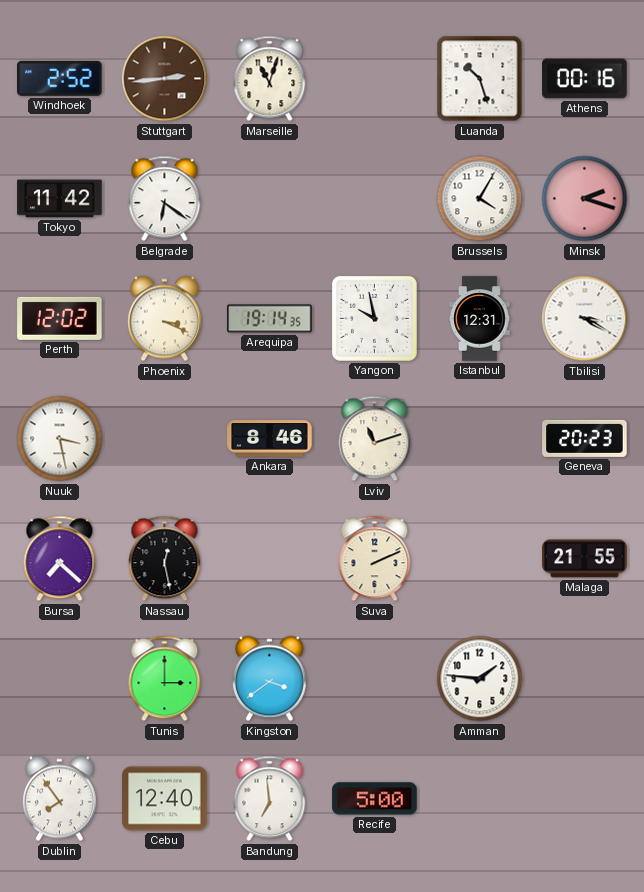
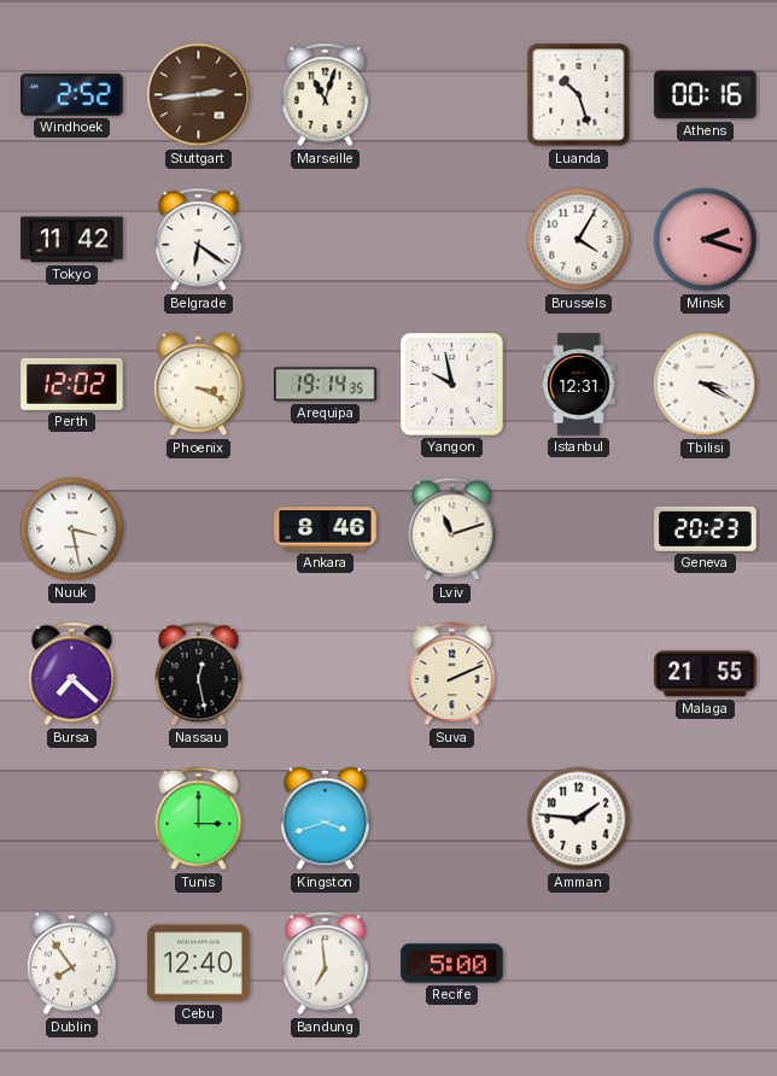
Kingston: 3:39 -> 3:42
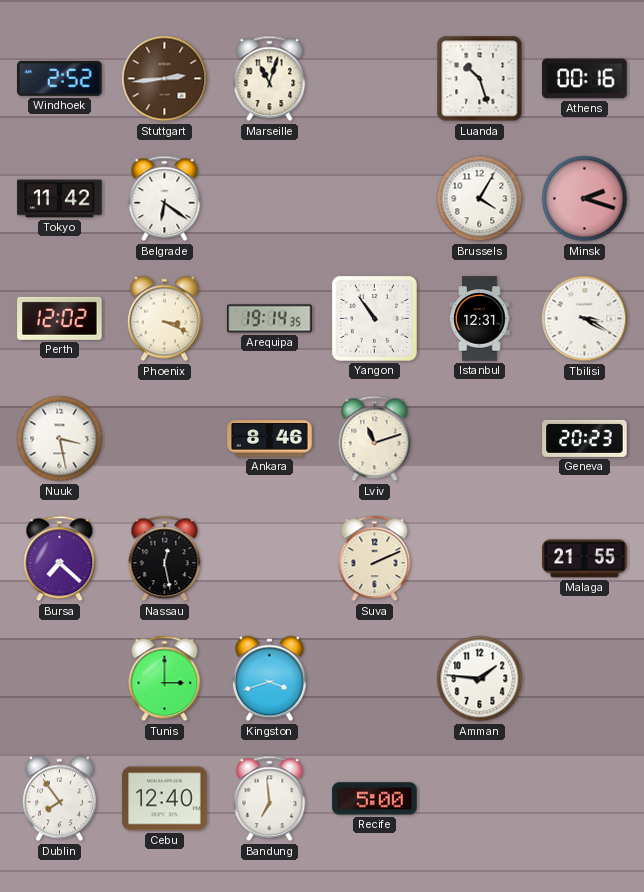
Yangon: 9:58 -> 10:54
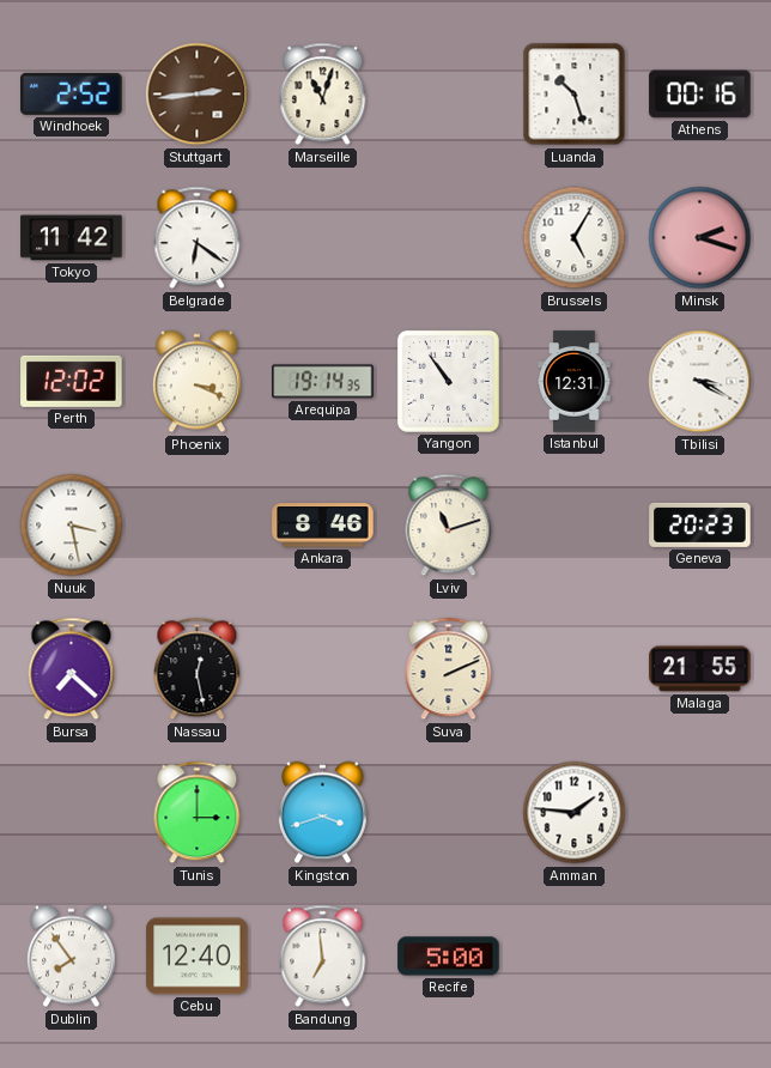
Brussels: 4:05 -> 5:05
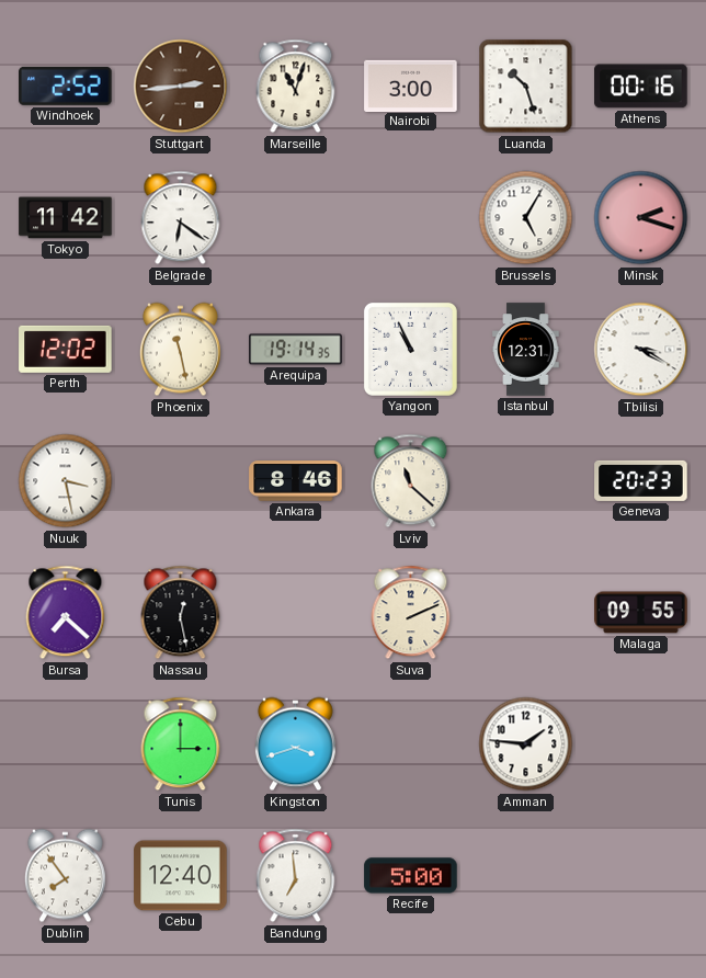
Nairobi: none -> 3:00
Phoenix: 3:19 -> 11:28
Yangon: 10:54 -> 10:56
Lviv: 11:12 -> 11:22
Malaga: 21:55 -> 09:55
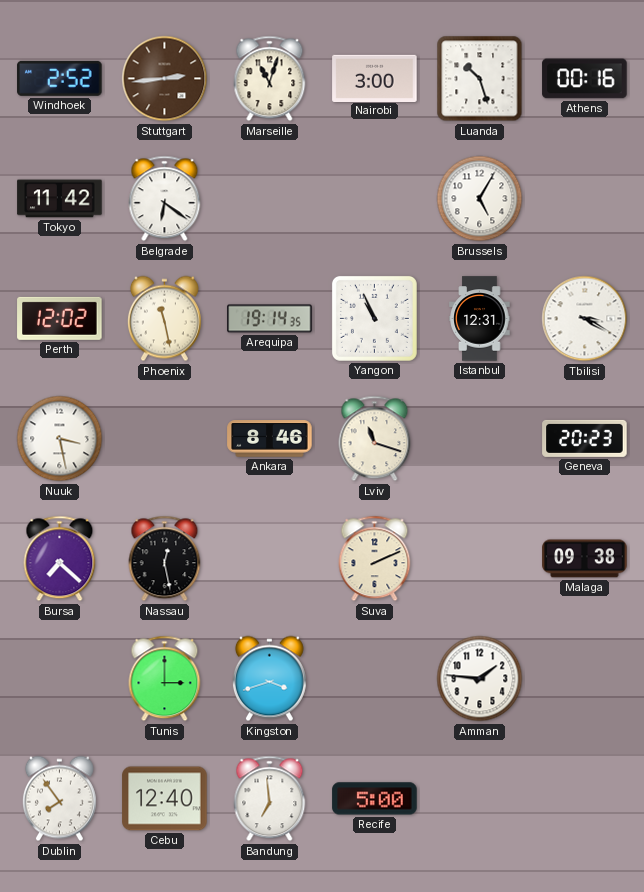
Minsk: 2:18 -> none
Lviv: 11:22 -> 11:18
Malaga: 09:55 -> 09:38
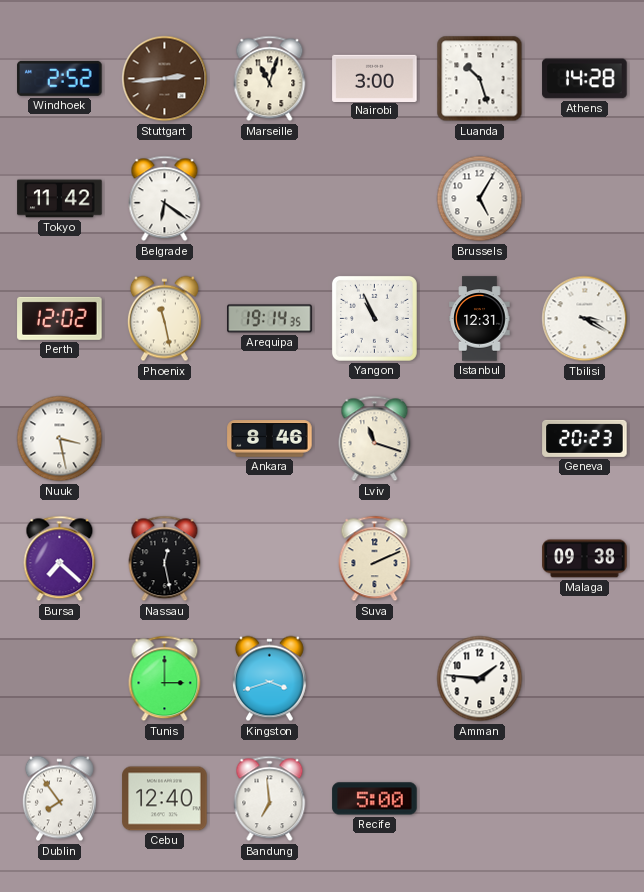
Athens: 00:16 -> 14:28
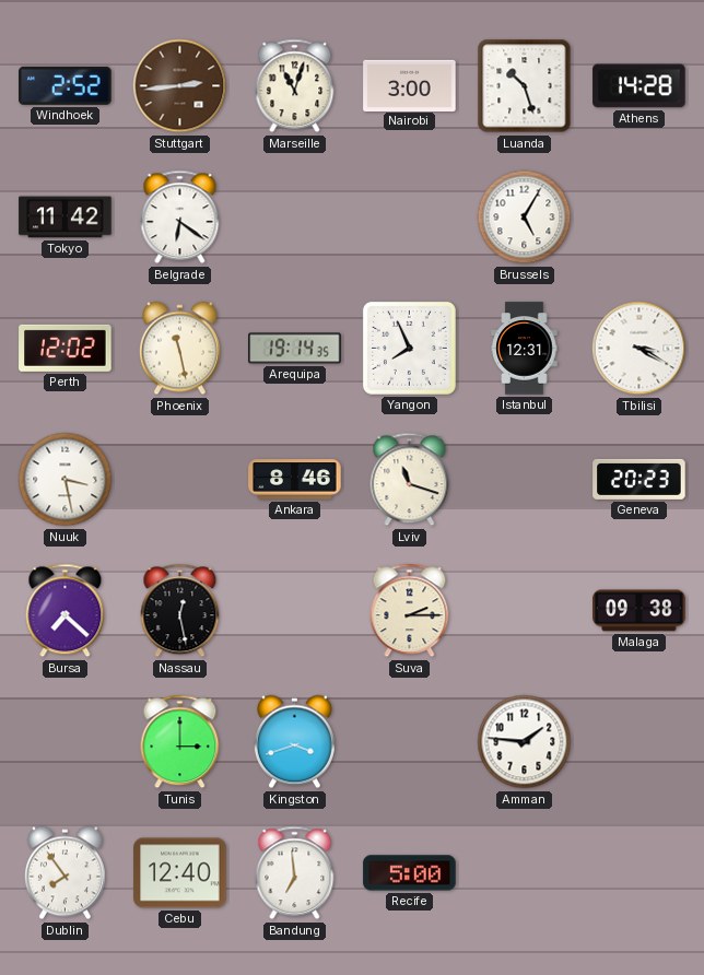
Yangon: 10:56 -> 7:56
Suva: 2:11 -> 2:15
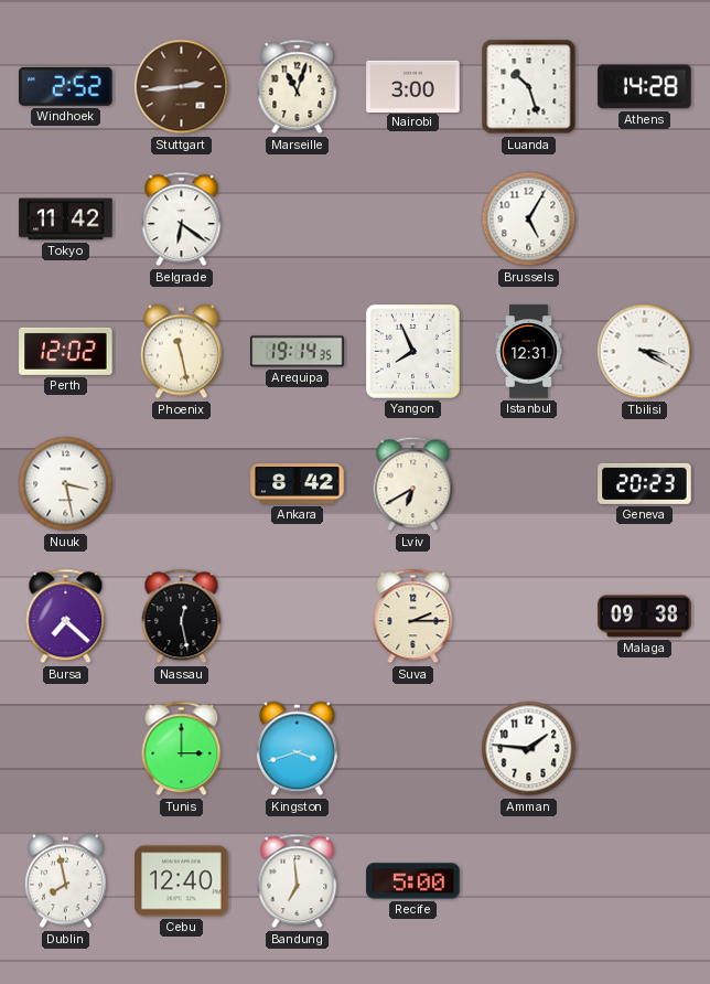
Ankara: 8:46 -> 8:42
Lviv: 11:18 -> 6:40
Dublin: 7:54 -> 7:58
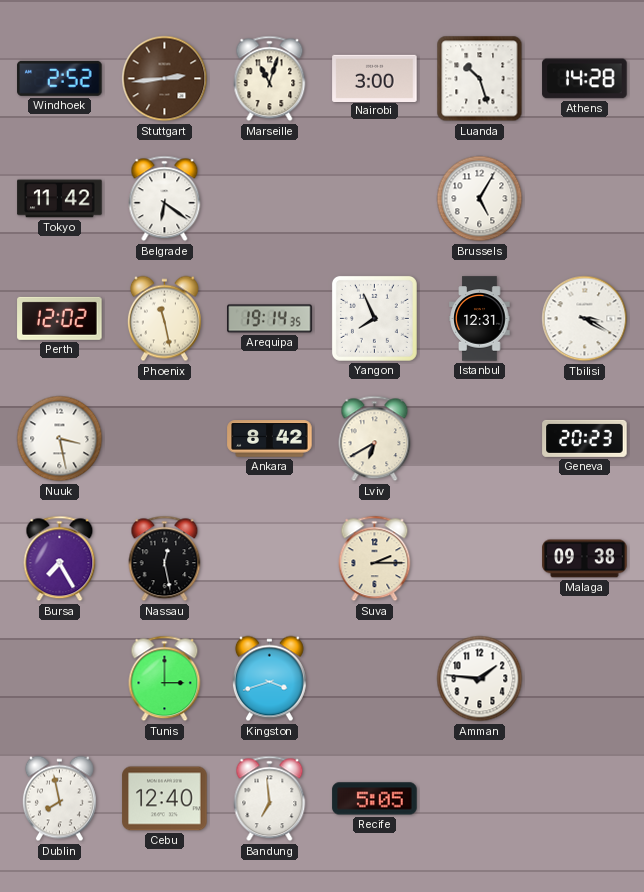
Bursa: 7:22 -> 7:25
Recife: 5:00 -> 5:05
